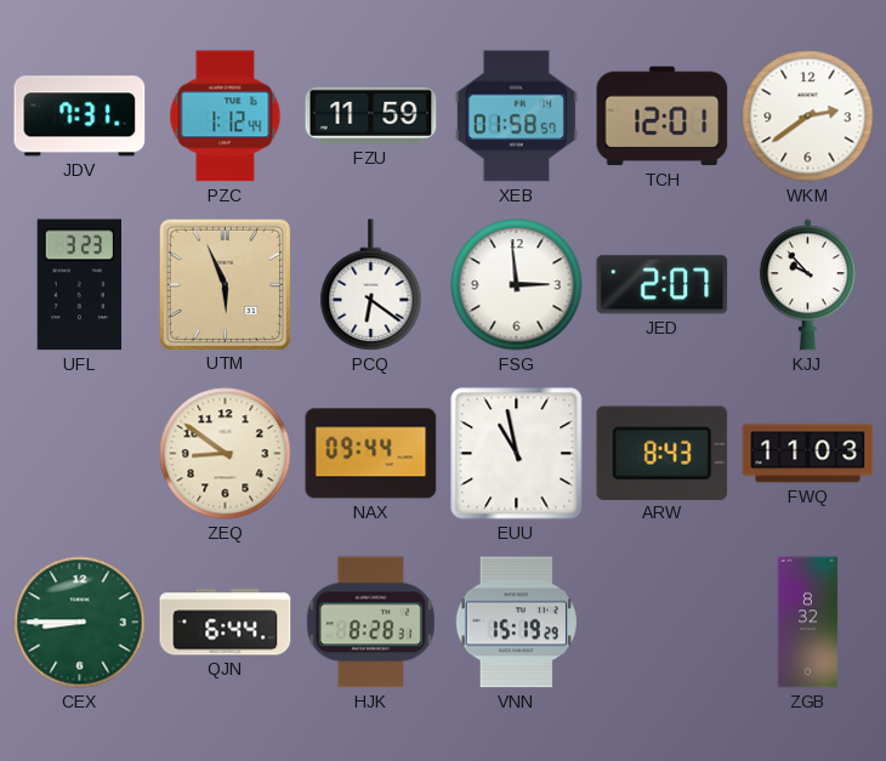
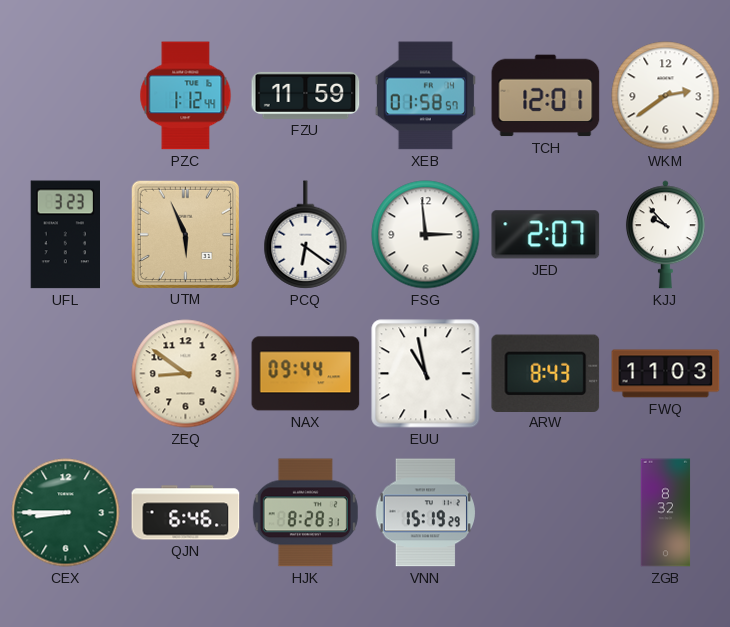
JDV: 7:31 -> none
QJN: 6:44 -> 6:46
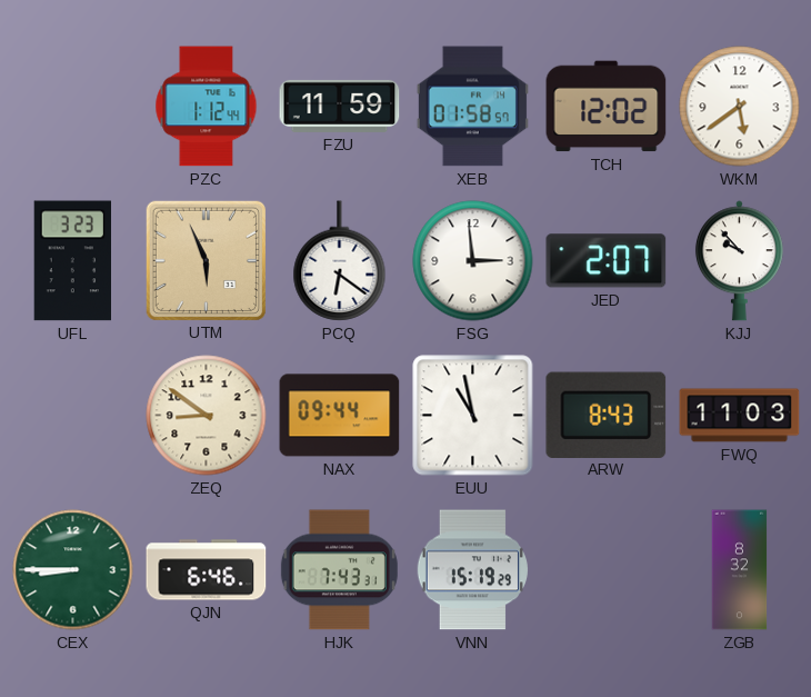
TCH: 12:01 -> 12:02
WKM: 2:39 -> 5:39
HJK: 8:28 -> 7:43
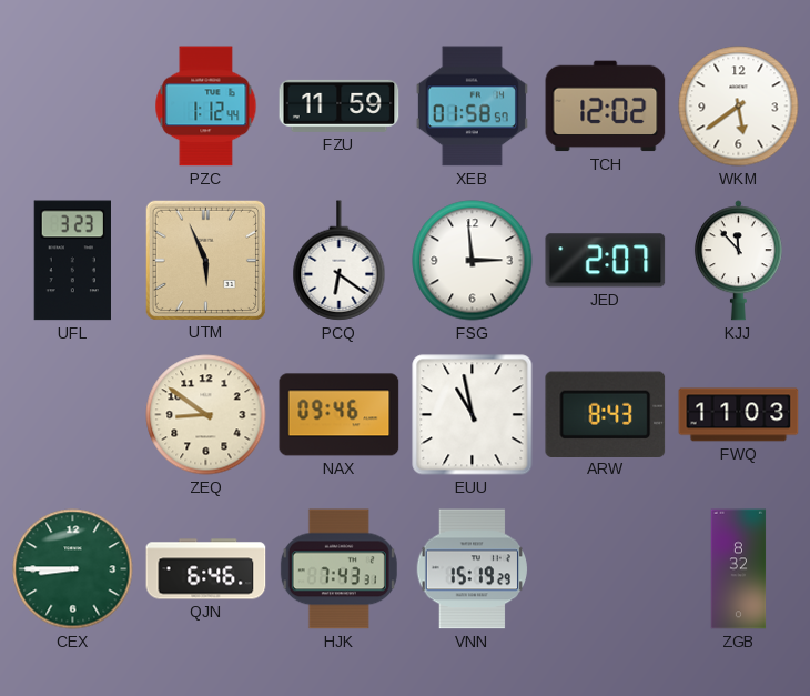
KJJ: 9:53 -> 11:53
NAX: 09:44 -> 09:46
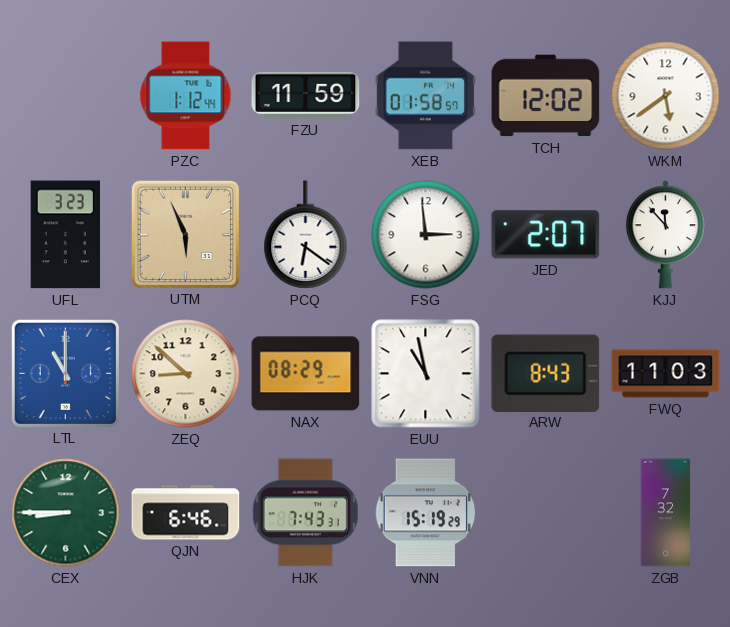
LTL: none -> 11:00
ZEQ: 8:51 -> 8:52
NAX: 09:46 -> 08:29
ZGB: 8:32 -> 7:32
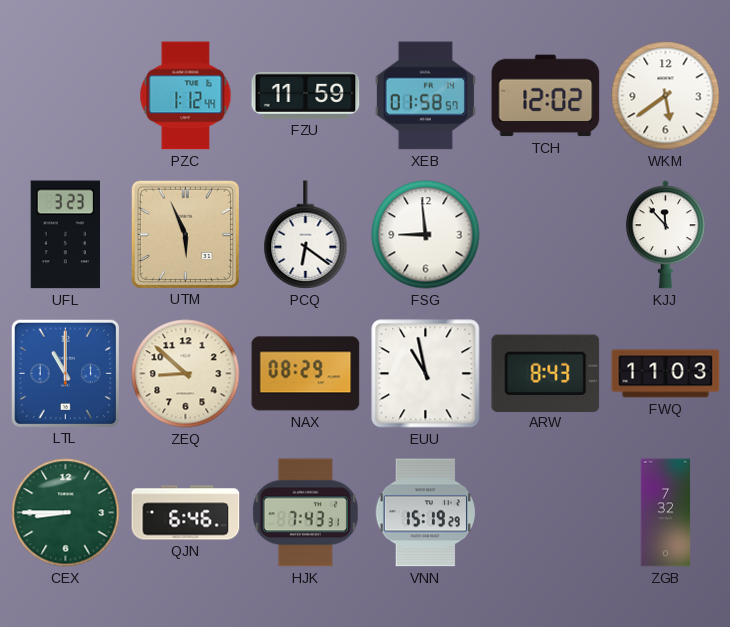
FSG: 2:59 -> 8:59
JED: 2:07 -> none
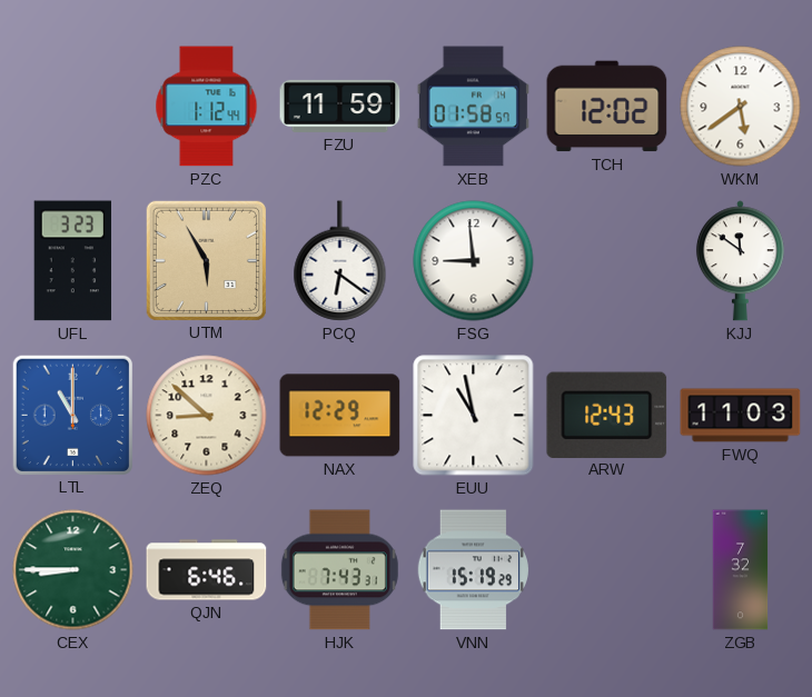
UTM: 5:56 -> 5:55
KJJ: 11:53 -> 11:51
NAX: 08:29 -> 12:29
ARW: 8:43 -> 12:43
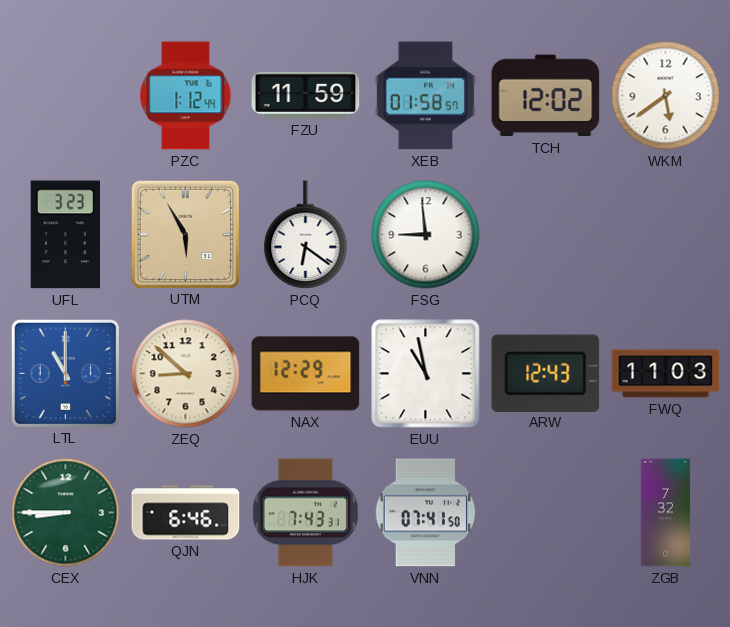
KJJ: 11:51 -> none
VNN: 15:19 -> 07:41
